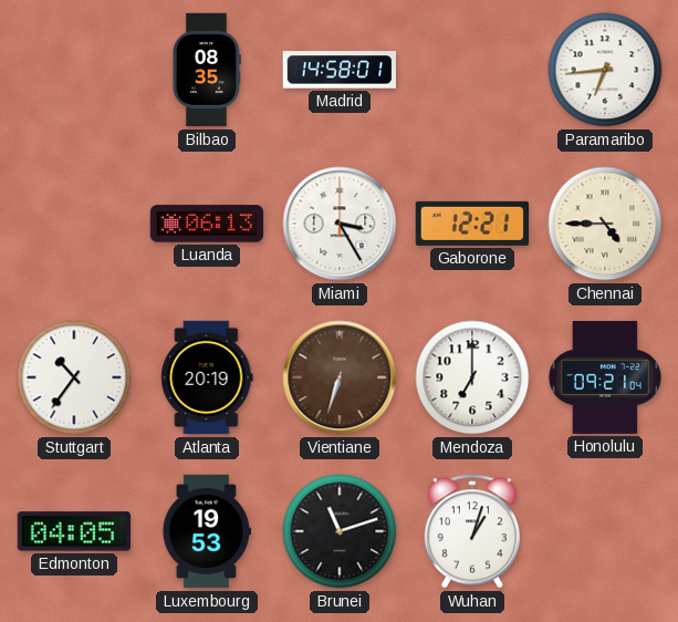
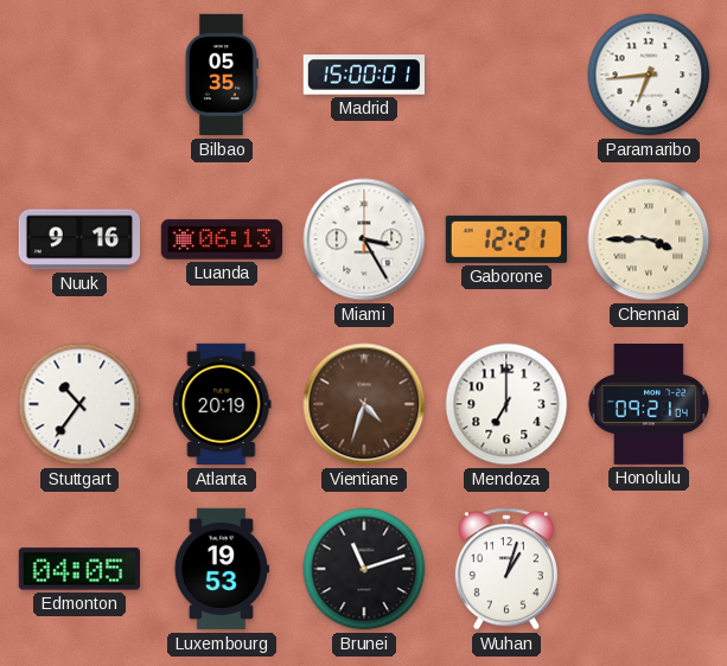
Bilbao: 08:35 -> 05:35
Madrid: 14:58 -> 15:00
Nuuk: none -> 9:16
Chennai: 4:45 -> 3:45
Vientiane: 6:33 -> 4:33
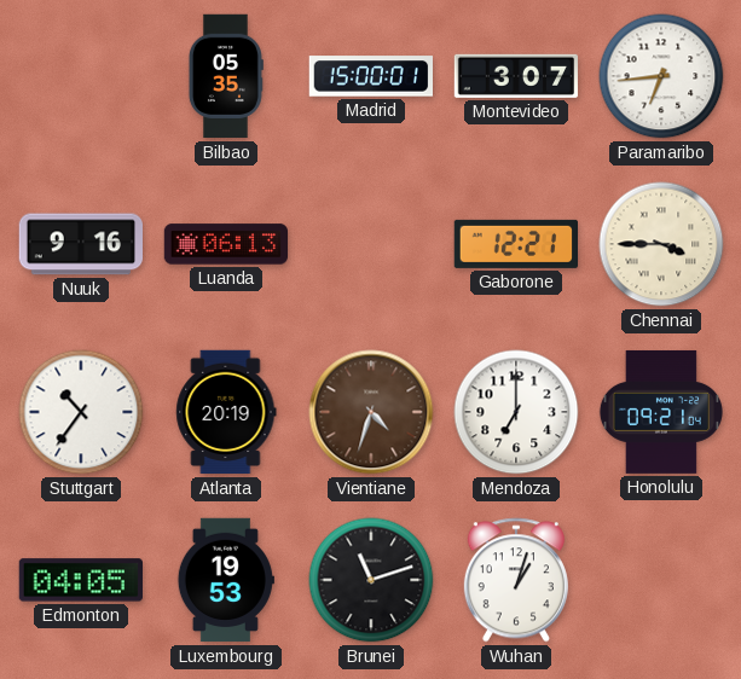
Montevideo: none -> 3:07
Miami: 3:25 -> none
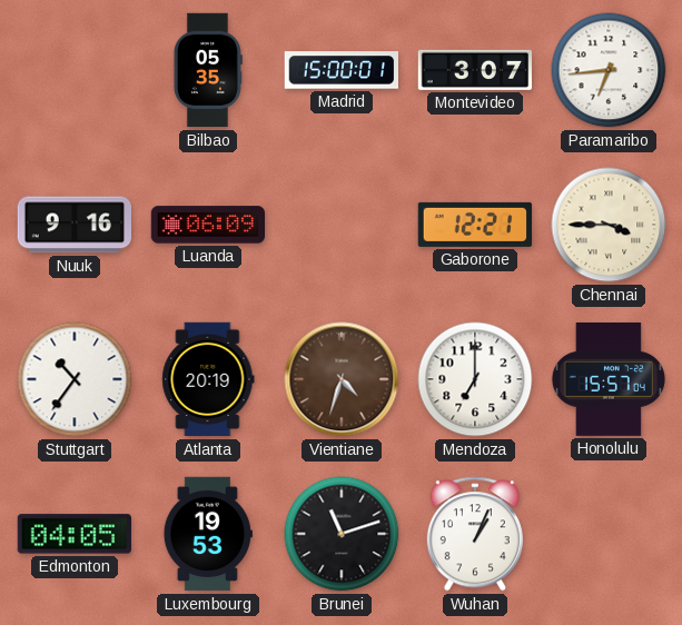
Luanda: 06:13 -> 06:09
Honolulu: 09:21 -> 15:57
Wuhan: 1:03 -> 1:04
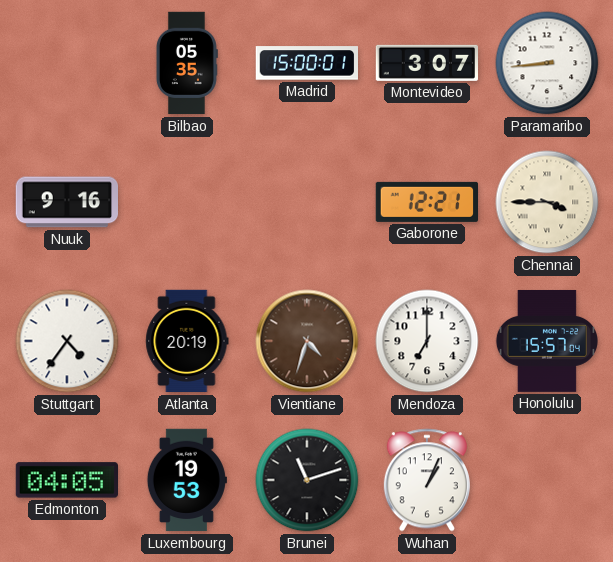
Paramaribo: 6:44 -> 8:44
Luanda: 06:09 -> none
Stuttgart: 10:36 -> 4:36
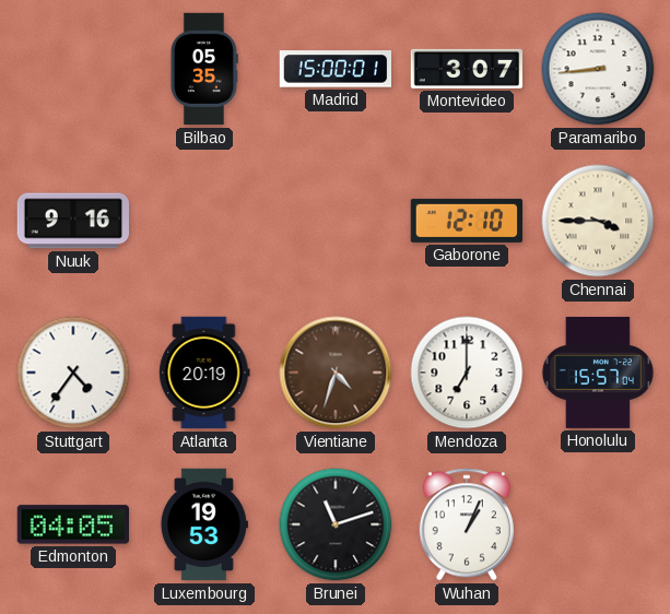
Gaborone: 12:21 -> 12:10
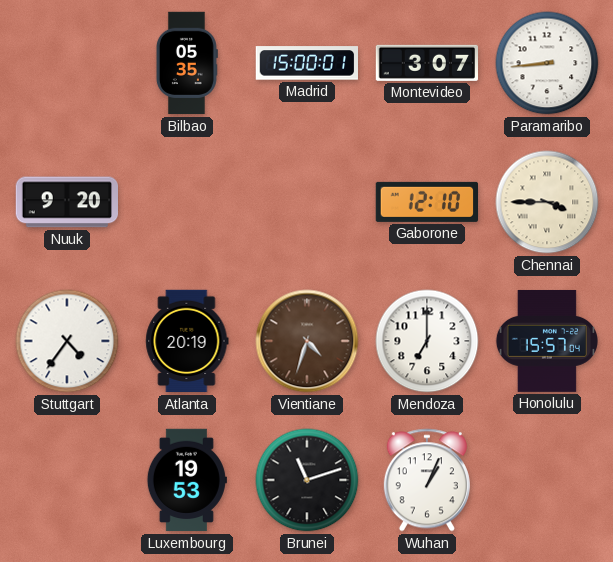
Nuuk: 9:16 -> 9:20
Edmonton: 04:05 -> none
